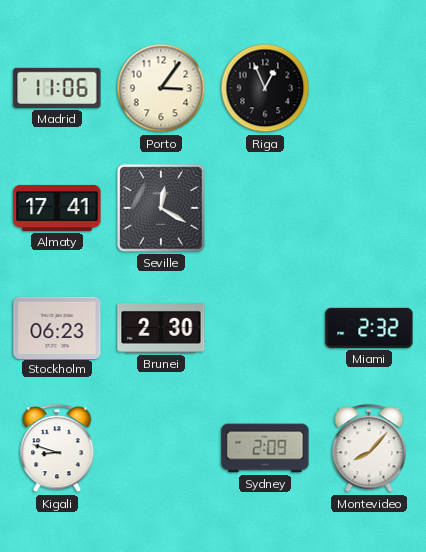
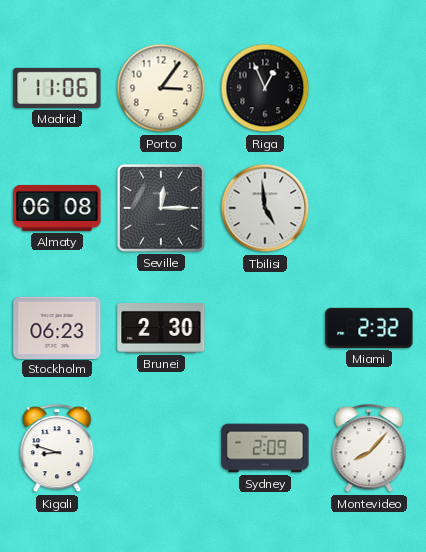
Almaty: 17:41 -> 06:08
Seville: 12:20 -> 12:15
Tbilisi: none -> 4:59
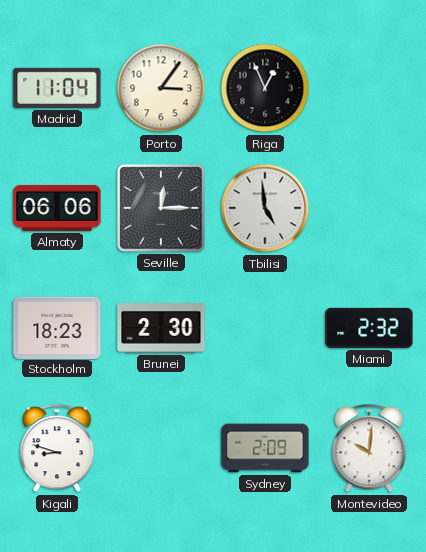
Madrid: 11:06 -> 11:04
Almaty: 06:08 -> 06:06
Stockholm: 06:23 -> 18:23
Montevideo: 8:07 -> 10:01
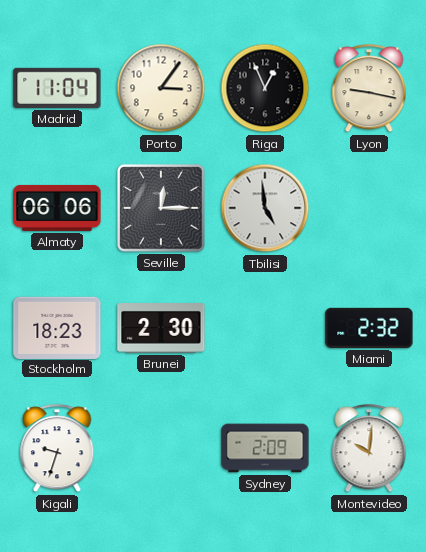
Lyon: none -> 9:17
Kigali: 8:48 -> 9:33
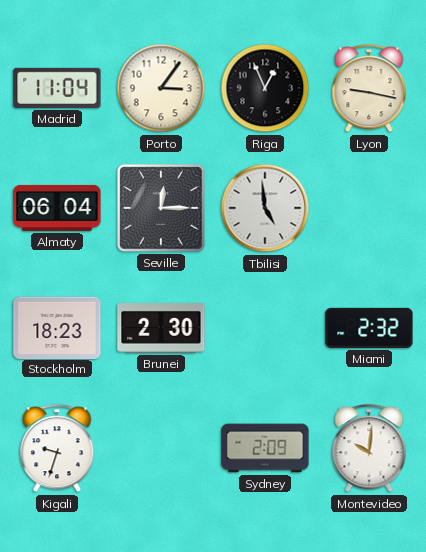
Almaty: 06:06 -> 06:04
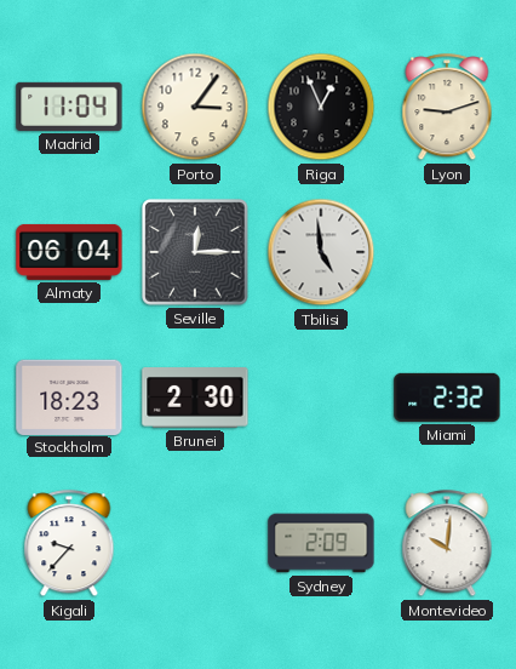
Lyon: 9:17 -> 9:12
Kigali: 9:33 -> 9:37
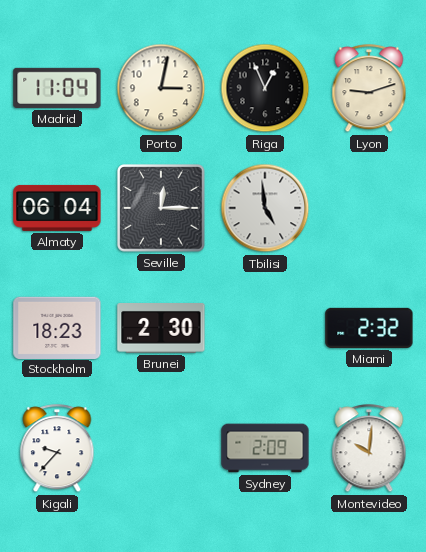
Porto: 3:06 -> 3:02
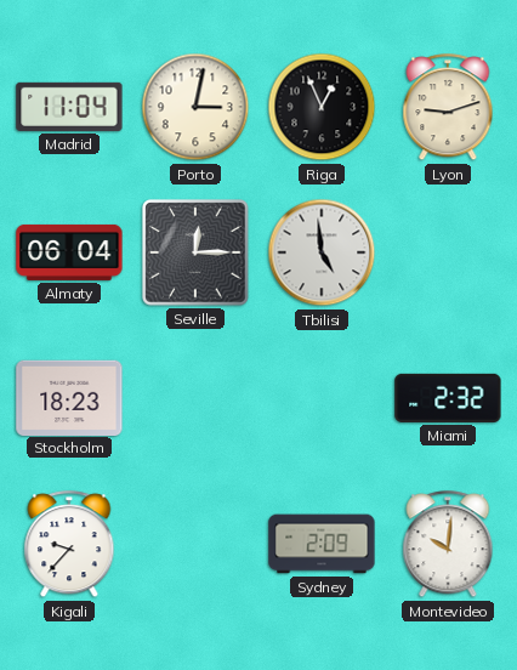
Brunei: 2:30 -> none
